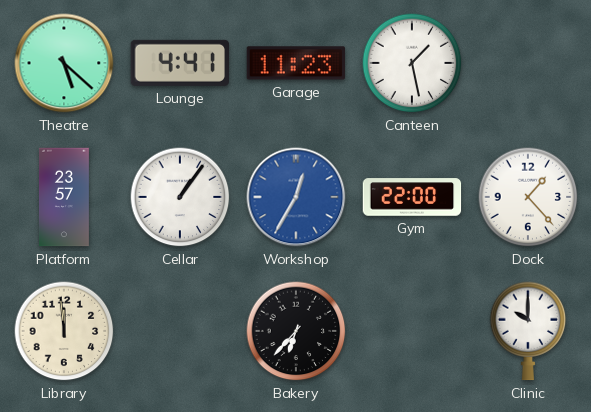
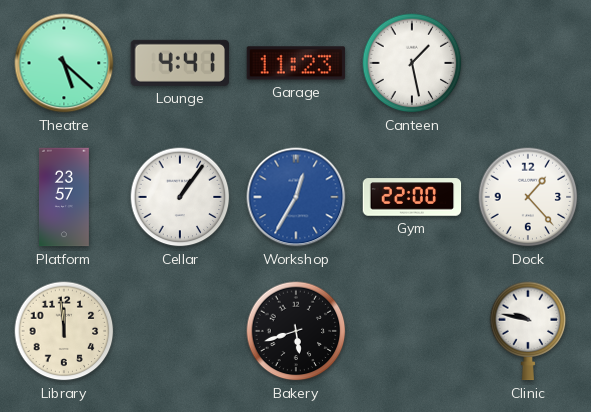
Bakery: 6:37 -> 5:42
Clinic: 10:00 -> 9:47
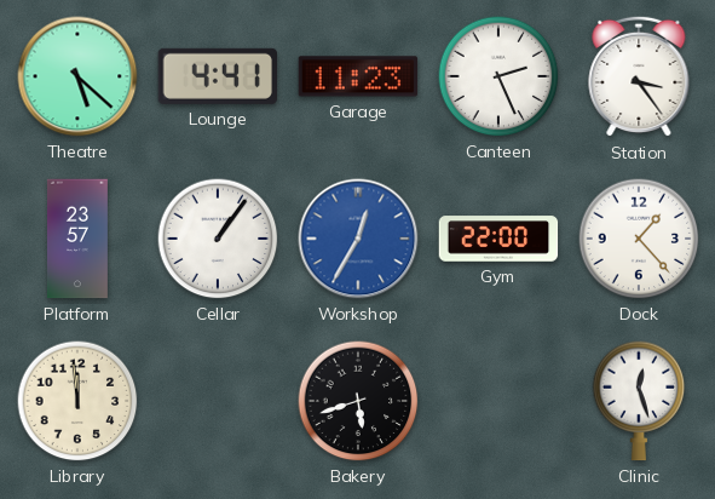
Canteen: 1:28 -> 2:26
Station: none -> 3:24
Clinic: 9:47 -> 12:27
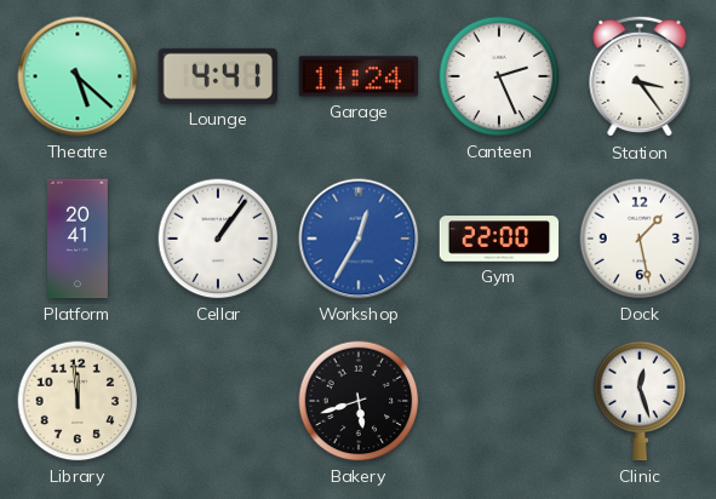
Garage: 11:23 -> 11:24
Platform: 23:57 -> 20:41
Dock: 1:23 -> 1:28
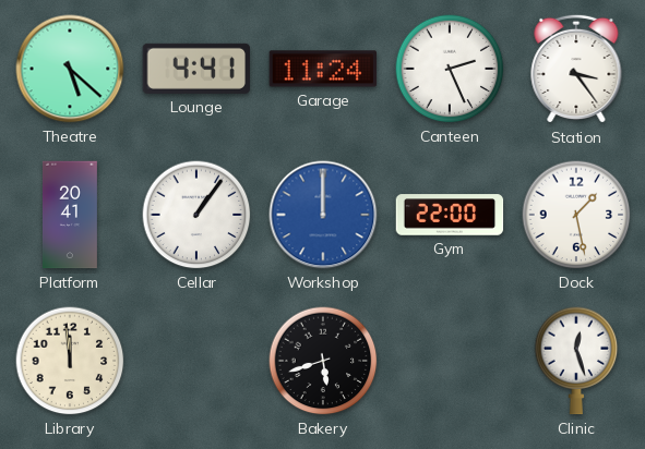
Workshop: 12:35 -> 12:00
